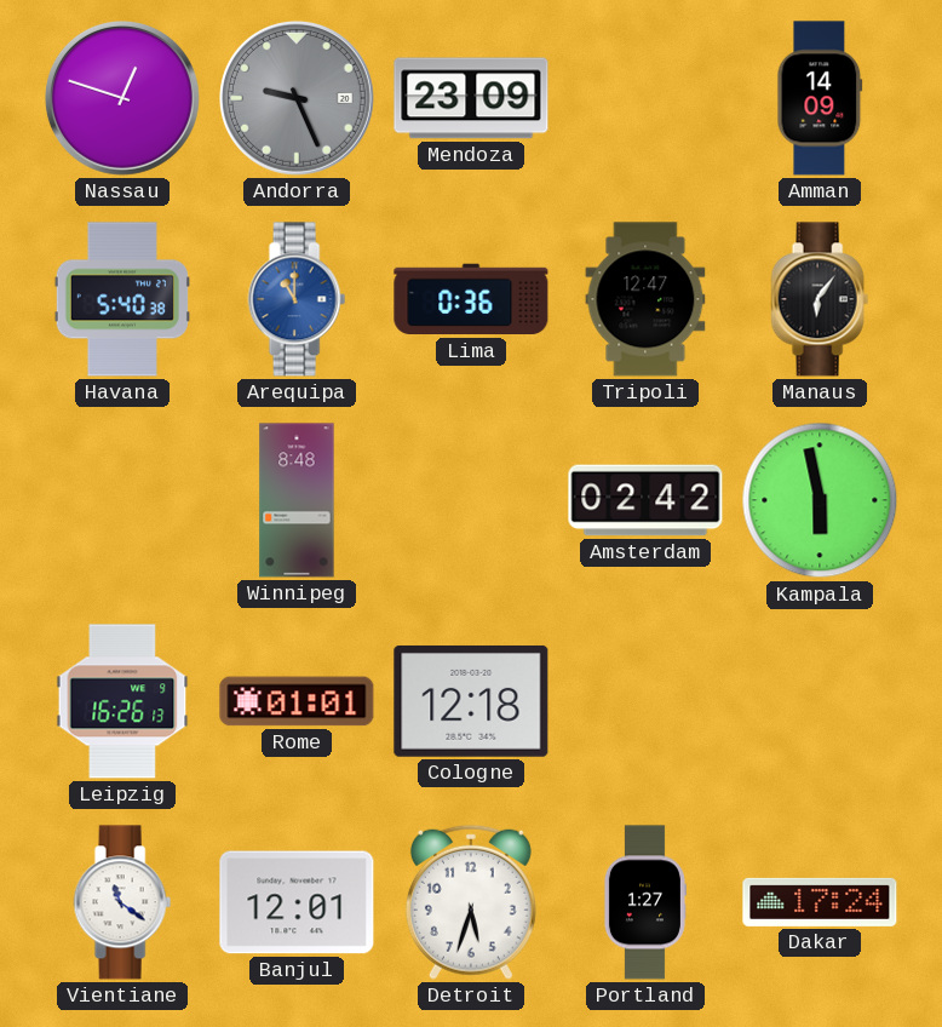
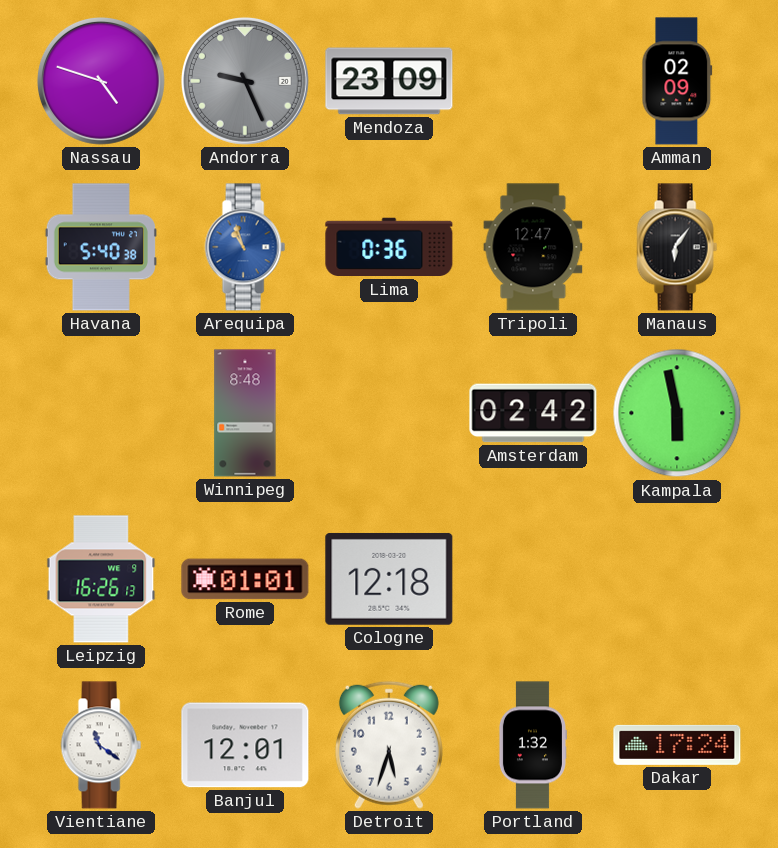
Nassau: 12:48 -> 4:48
Amman: 14:09 -> 02:09
Arequipa: 11:00 -> 10:57
Portland: 1:27 -> 1:32
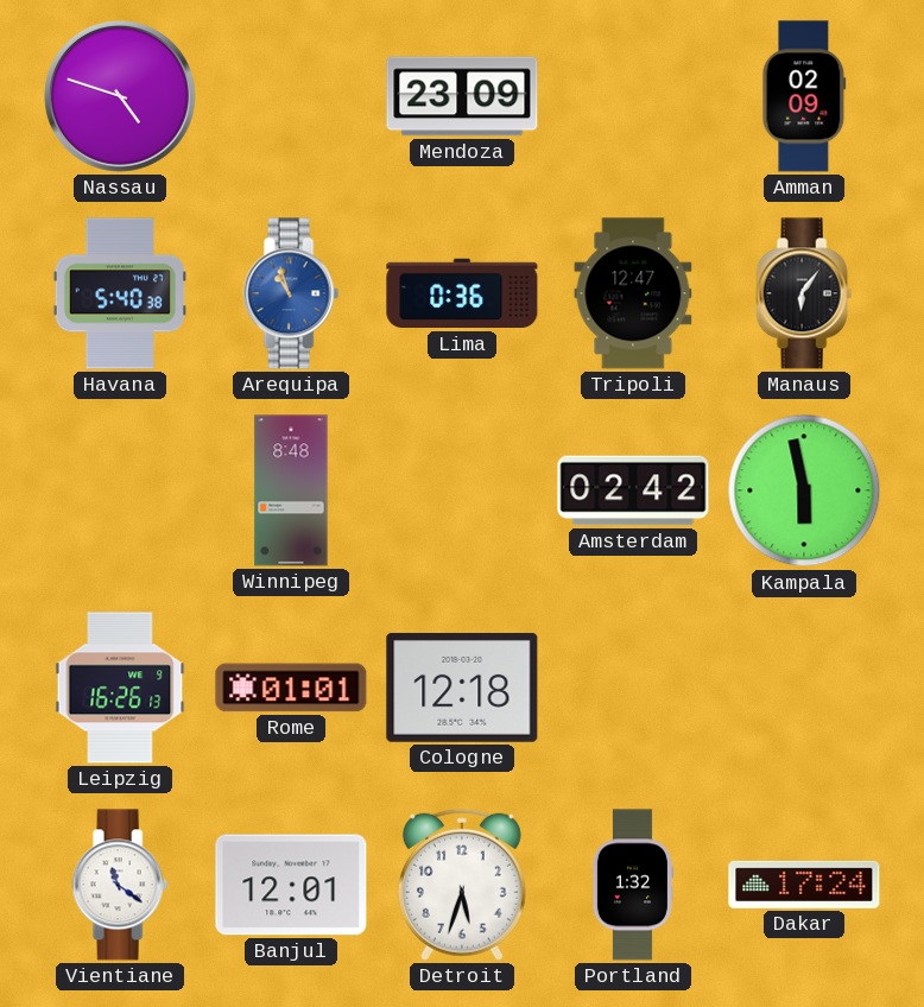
Andorra: 9:26 -> none
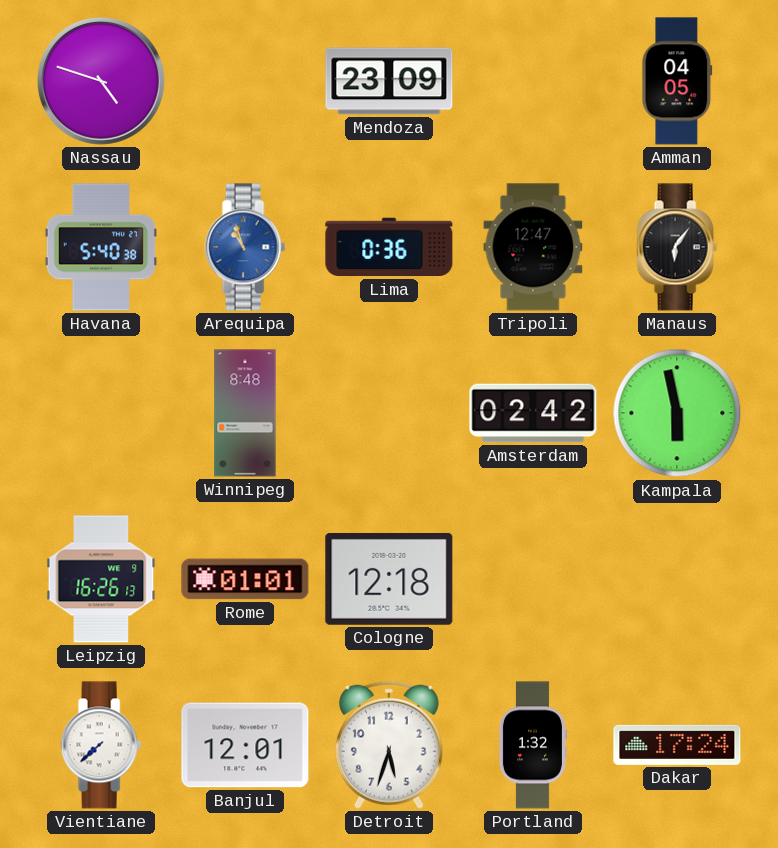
Amman: 02:09 -> 04:05
Vientiane: 11:21 -> 7:38
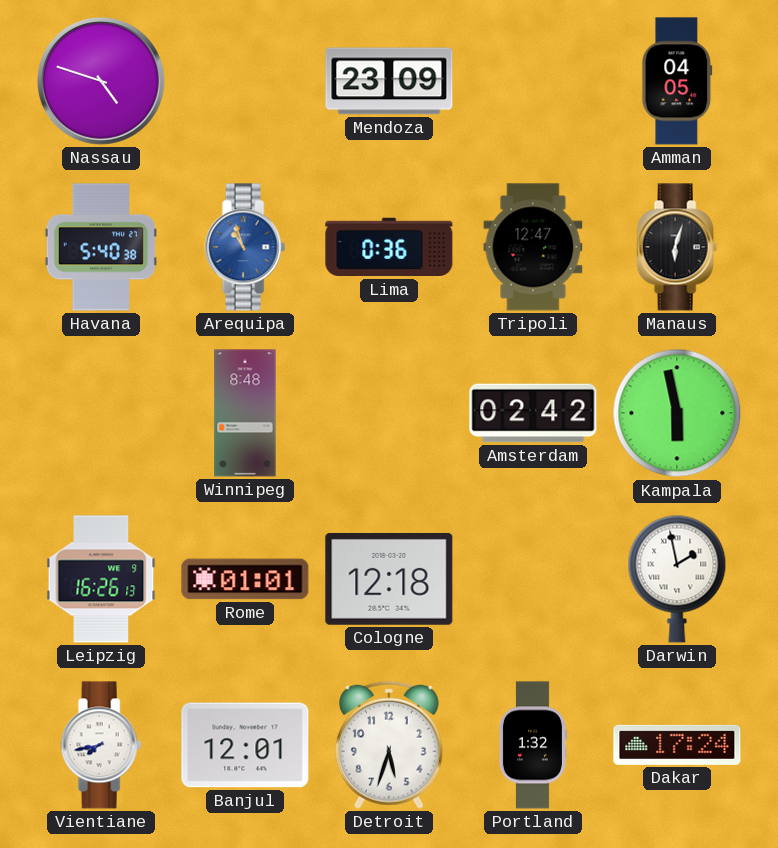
Manaus: 6:06 -> 6:03
Darwin: none -> 1:58
Vientiane: 7:38 -> 7:43
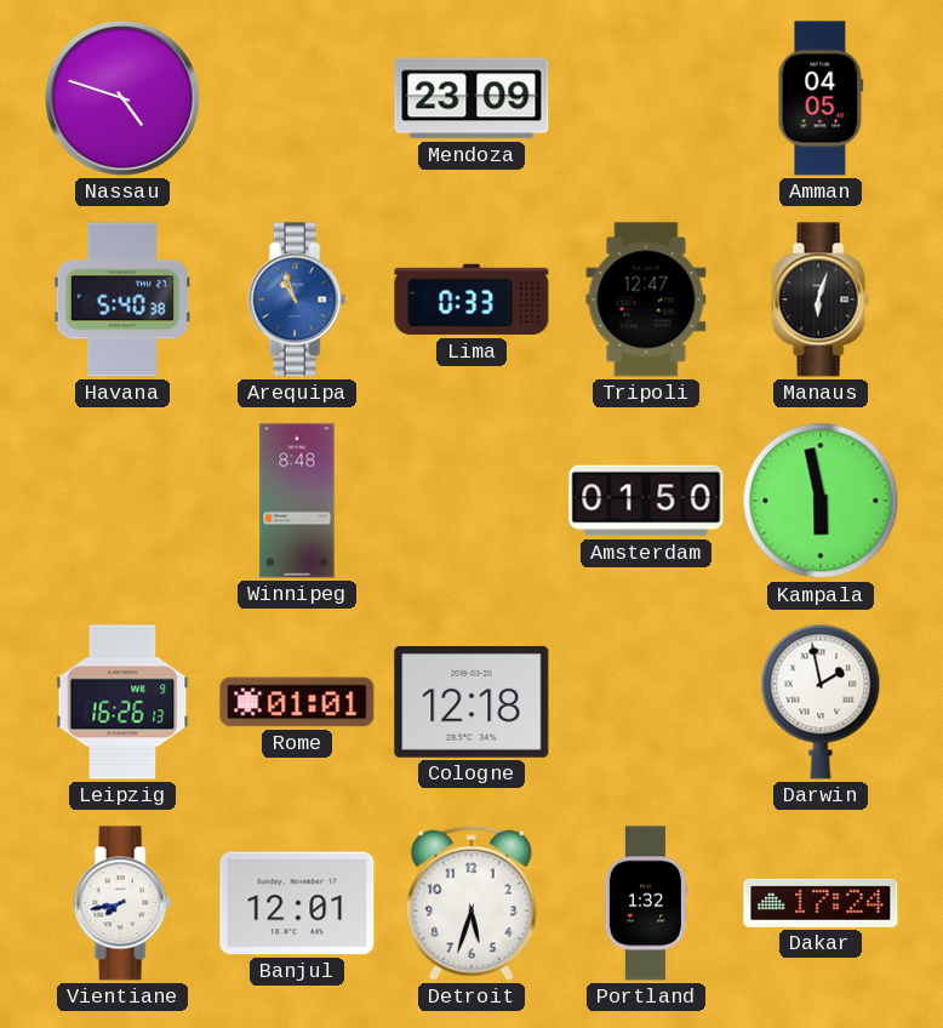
Lima: 0:36 -> 0:33
Amsterdam: 02:42 -> 01:50
